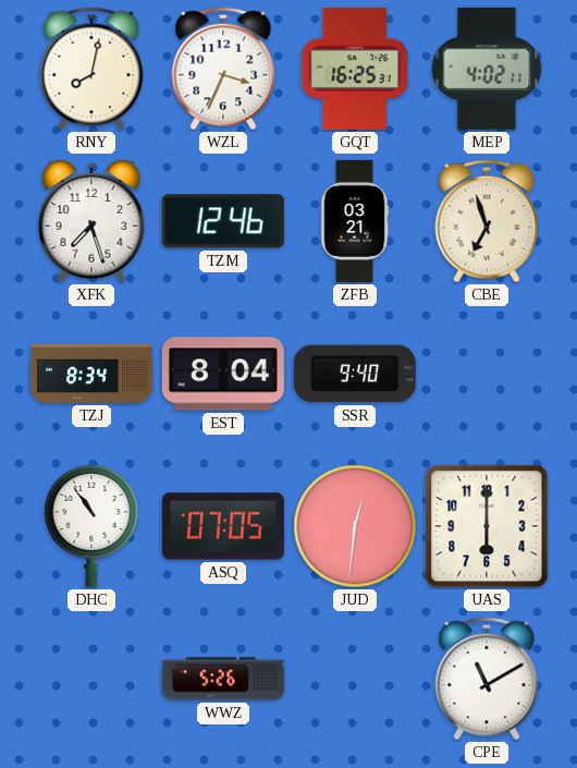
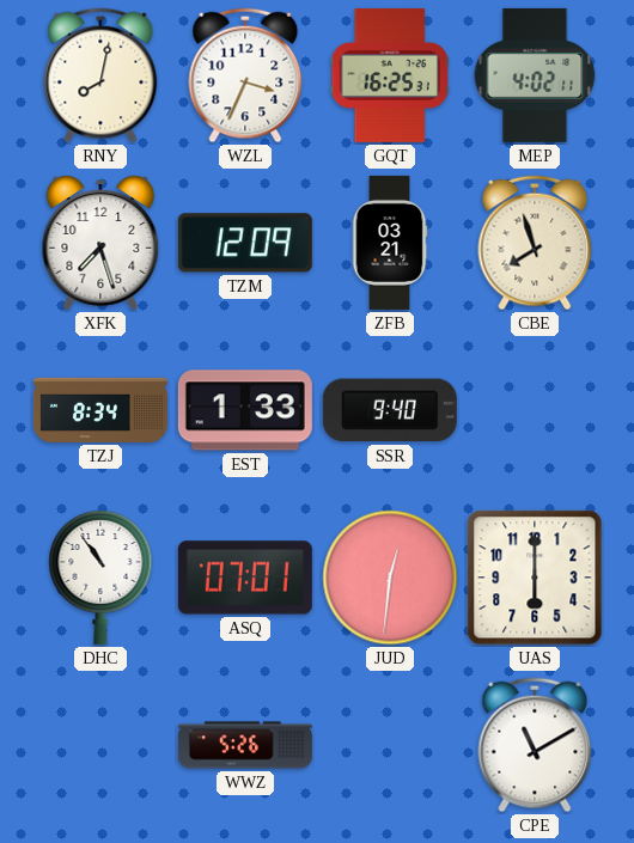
TZM: 12:46 -> 12:09
CBE: 6:57 -> 7:57
EST: 8:04 -> 1:33
ASQ: 07:05 -> 07:01
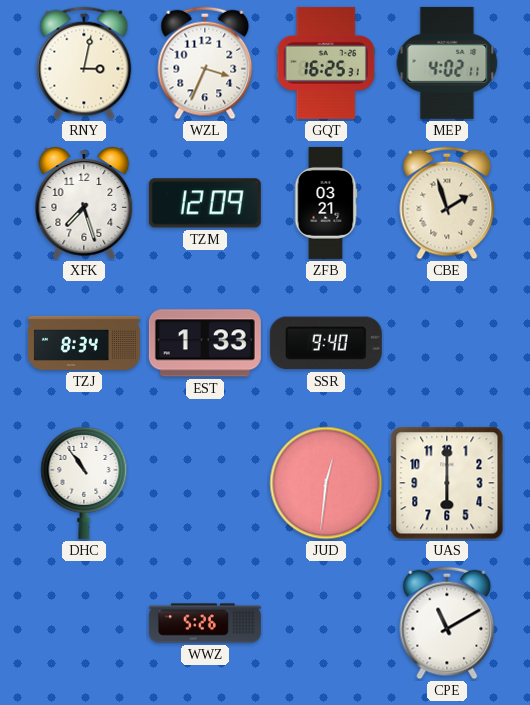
RNY: 8:02 -> 3:02
CBE: 7:57 -> 1:57
ASQ: 07:01 -> none
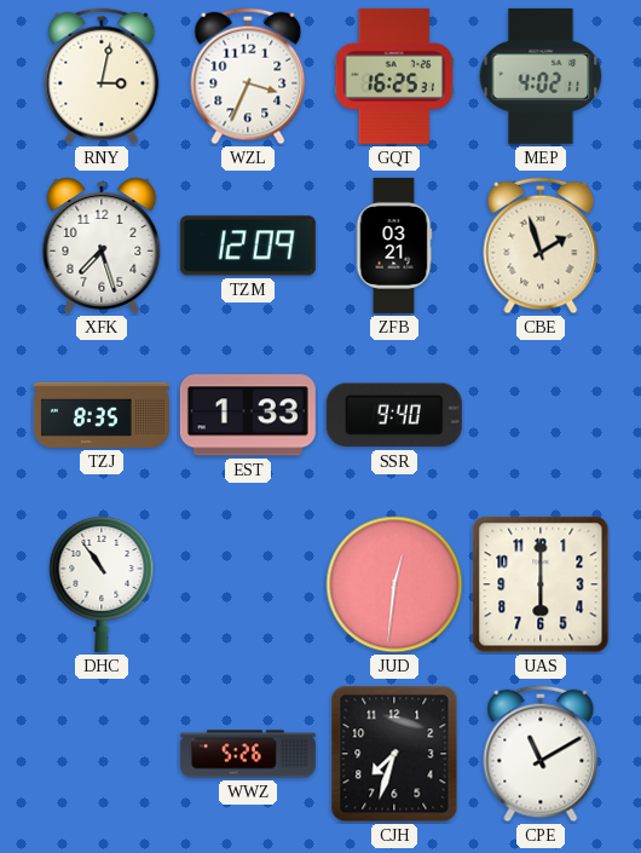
TZJ: 8:34 -> 8:35
CJH: none -> 7:33
